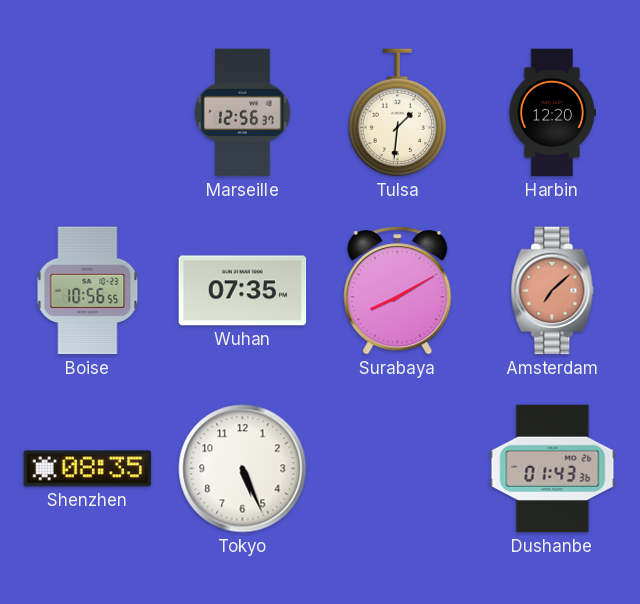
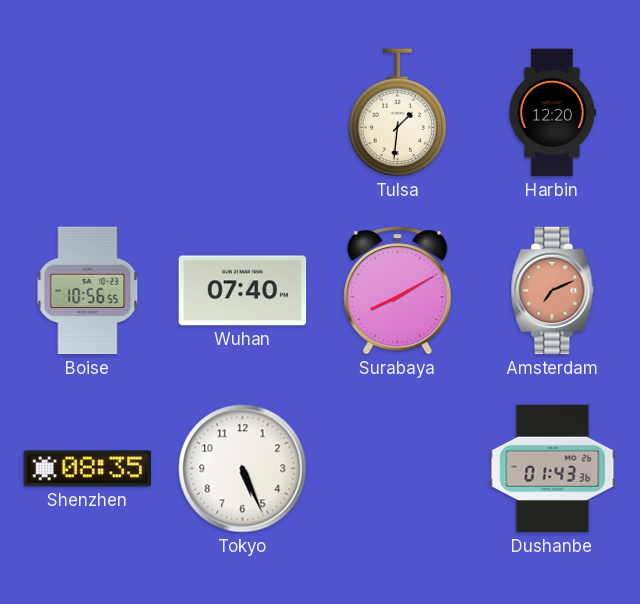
Marseille: 12:56 -> none
Wuhan: 07:35 -> 07:40
Amsterdam: 7:08 -> 7:11
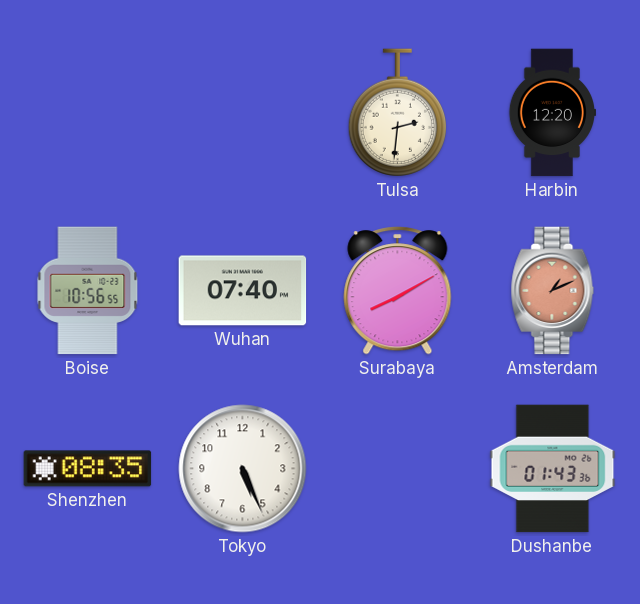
Tulsa: 1:31 -> 2:31
Amsterdam: 7:11 -> 1:11
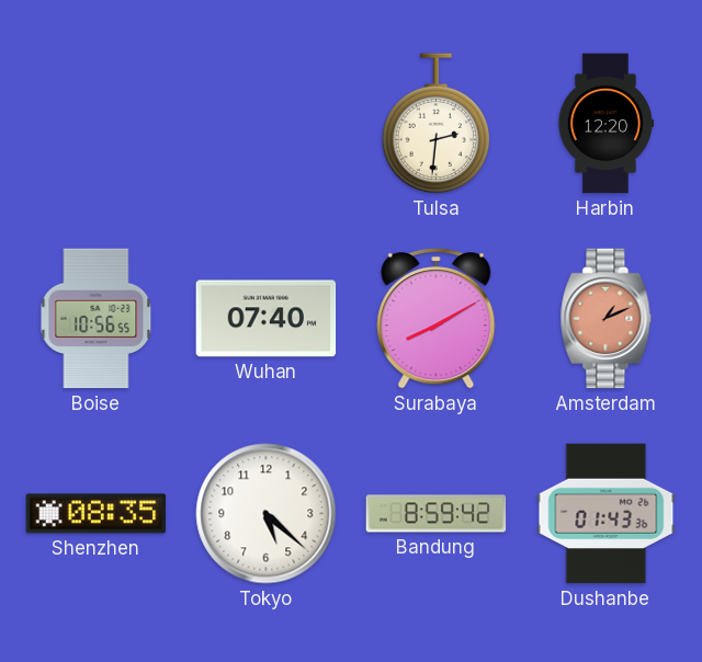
Tokyo: 5:26 -> 5:22
Bandung: none -> 8:59
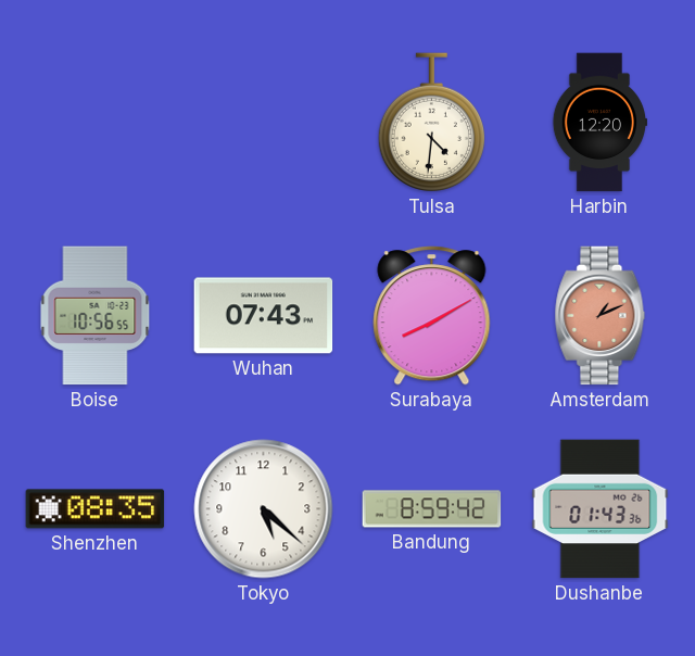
Tulsa: 2:31 -> 4:31
Wuhan: 07:40 -> 07:43
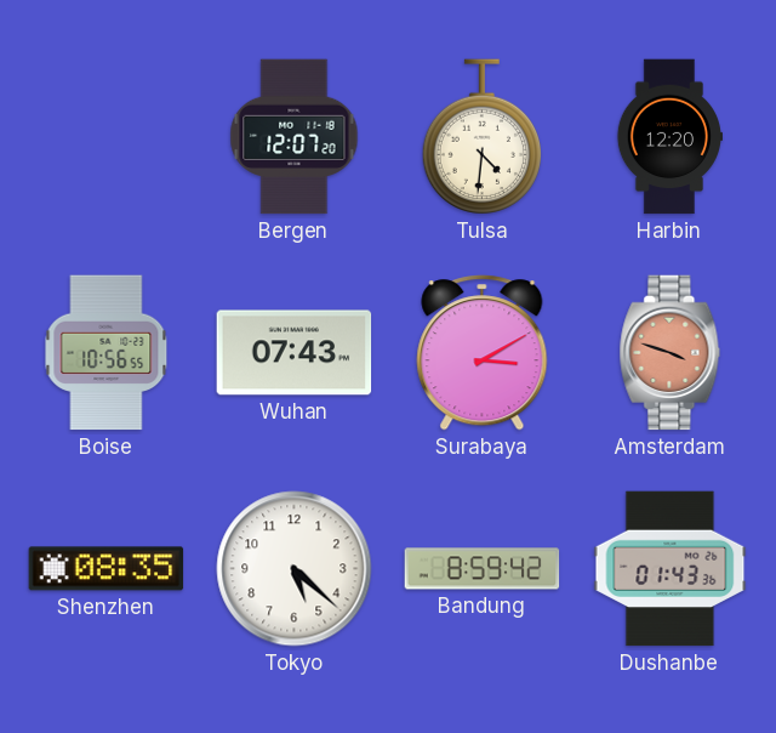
Bergen: none -> 12:07
Surabaya: 8:10 -> 3:10
Amsterdam: 1:11 -> 3:48
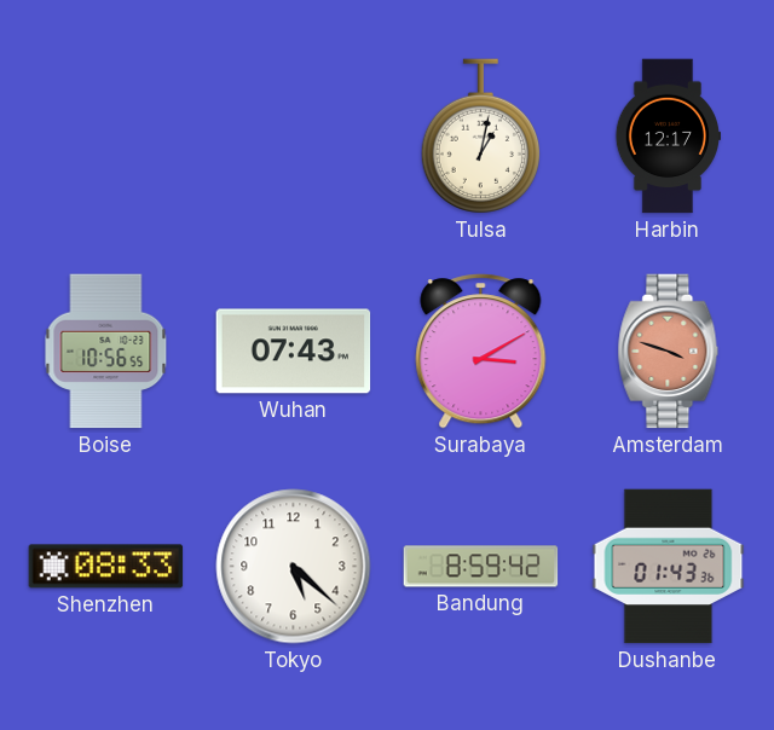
Bergen: 12:07 -> none
Tulsa: 4:31 -> 1:02
Harbin: 12:20 -> 12:17
Shenzhen: 08:35 -> 08:33
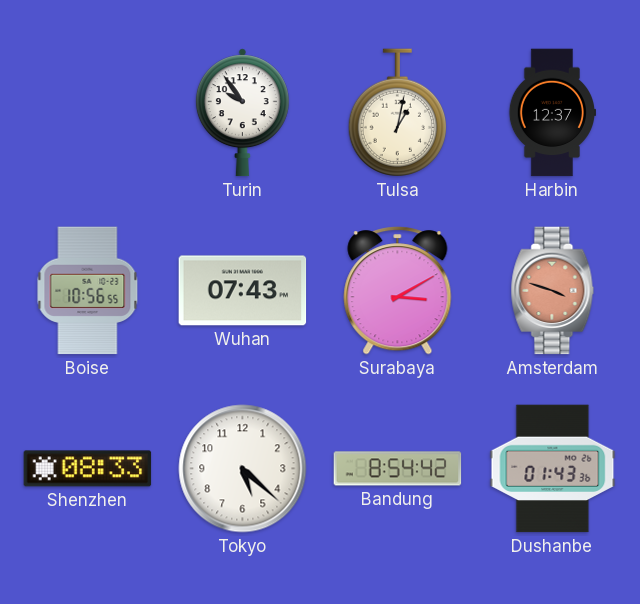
Turin: none -> 9:54
Harbin: 12:17 -> 12:37
Bandung: 8:59 -> 8:54
